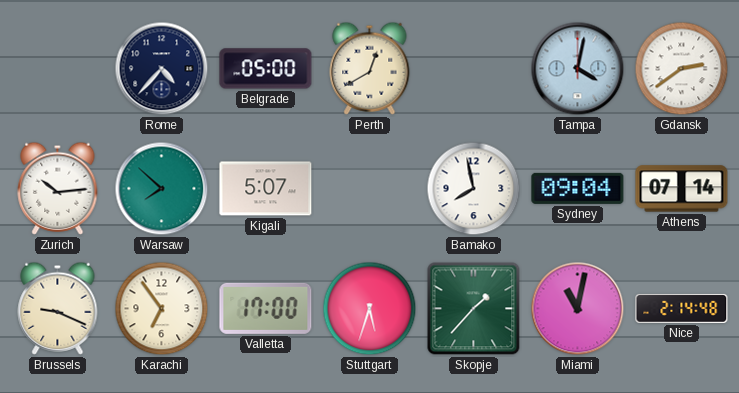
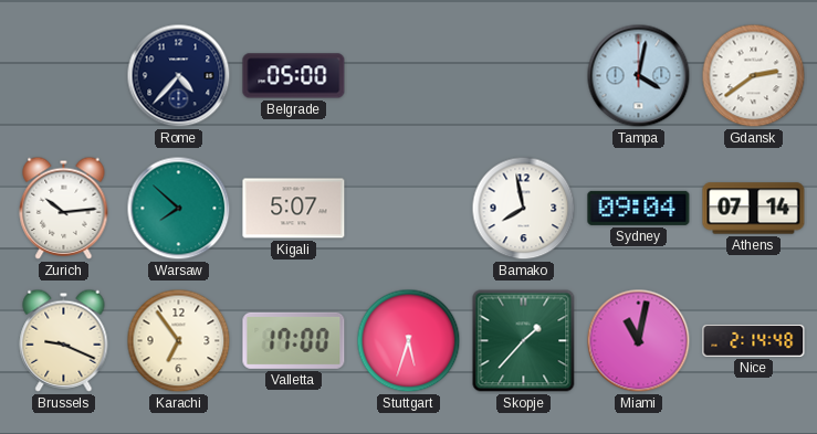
Perth: 12:40 -> none
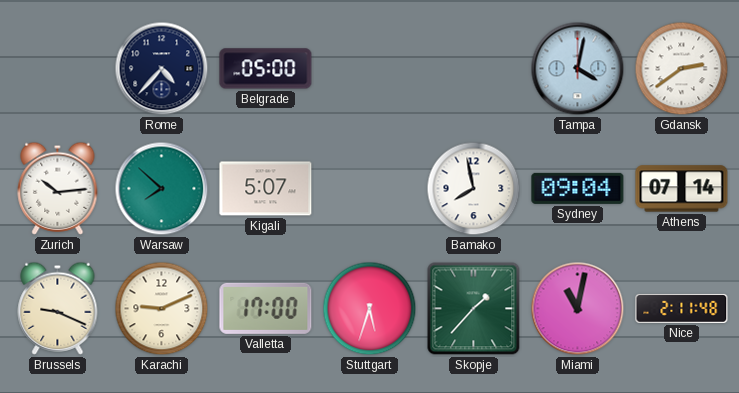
Karachi: 6:54 -> 9:11
Nice: 2:14 -> 2:11
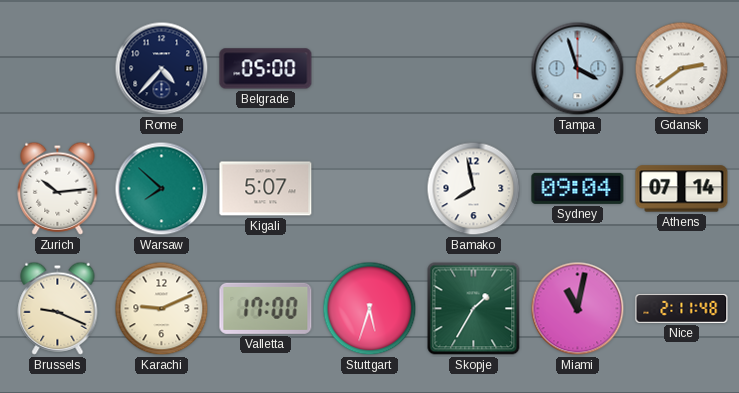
Tampa: 4:02 -> 3:57
Skopje: 1:37 -> 1:35
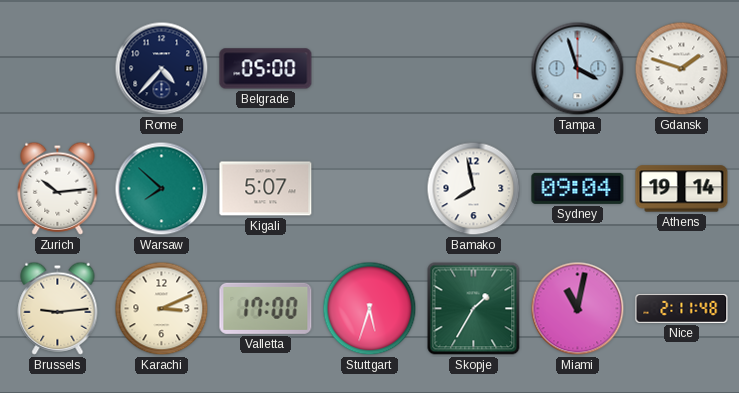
Gdansk: 2:39 -> 1:48
Athens: 07:14 -> 19:14
Brussels: 9:19 -> 9:14
Karachi: 9:11 -> 3:11
